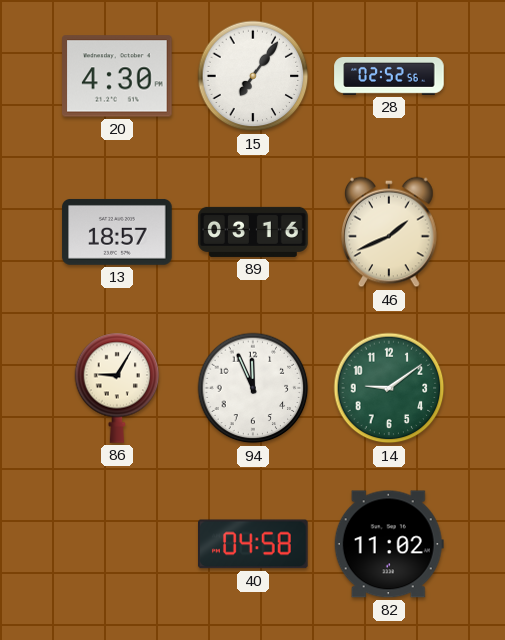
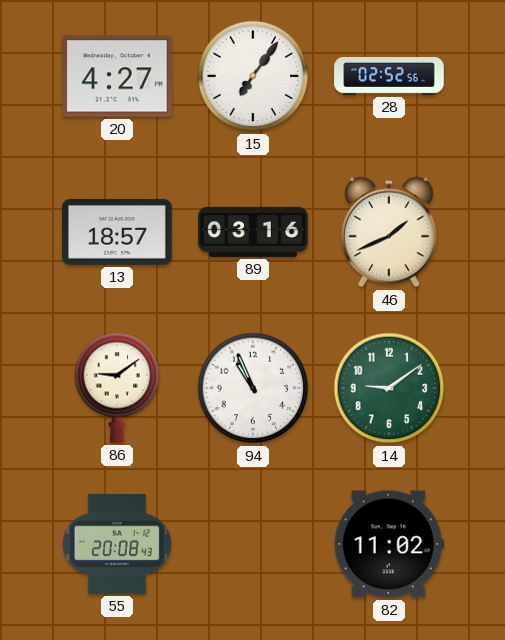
20: 4:30 -> 4:27
86: 9:05 -> 9:09
94: 11:56 -> 10:56
55: none -> 20:08
40: 04:58 -> none
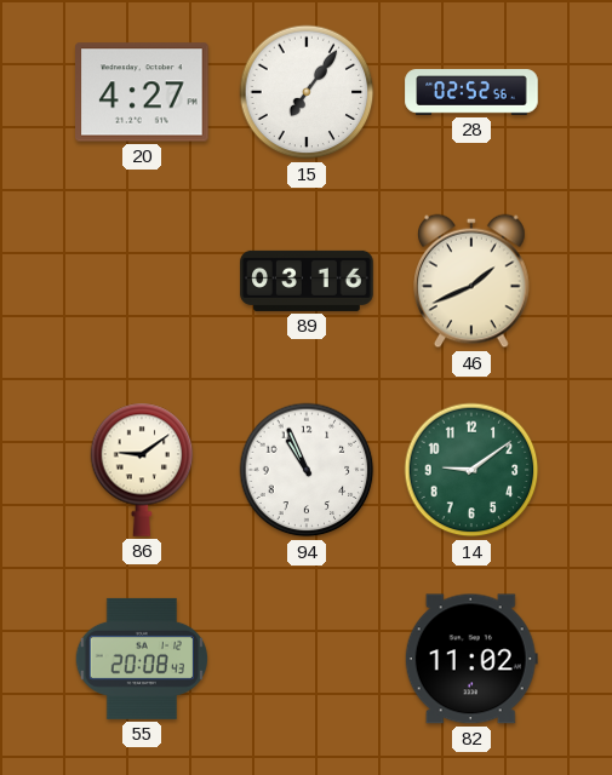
13: 18:57 -> none
